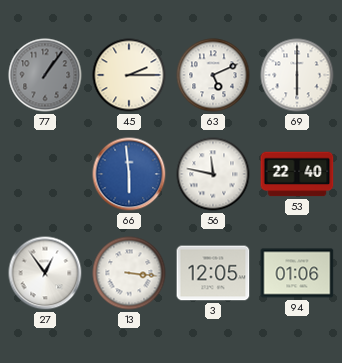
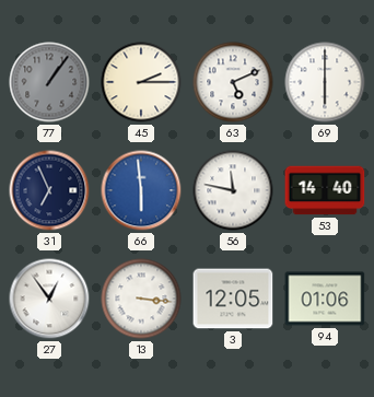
31: none -> 6:56
53: 22:40 -> 14:40
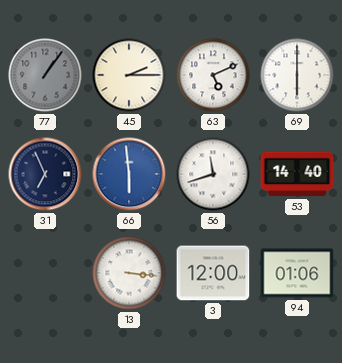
56: 11:47 -> 11:42
27: 12:54 -> none
3: 12:05 -> 12:00
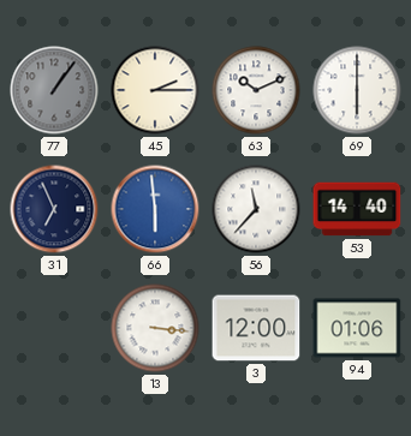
63: 5:11 -> 10:11
56: 11:42 -> 11:37
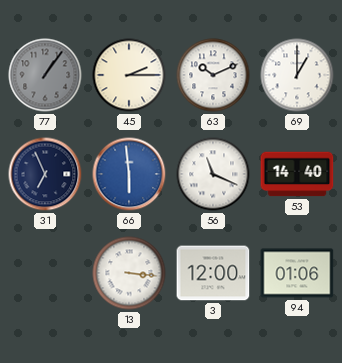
69: 6:00 -> 1:00
56: 11:37 -> 11:19
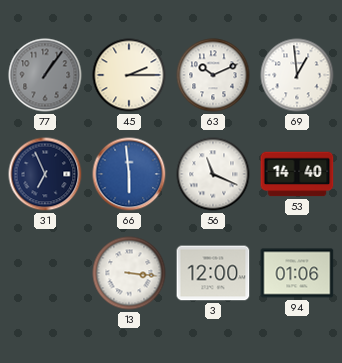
69: 1:00 -> 12:59
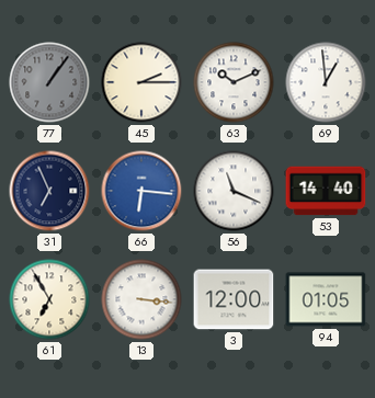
66: 5:59 -> 6:16
61: none -> 6:55
94: 01:06 -> 01:05
